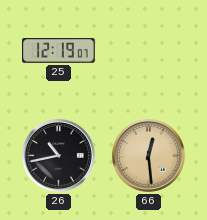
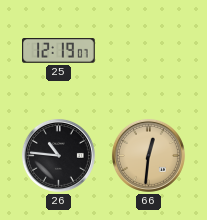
26: 10:43 -> 10:46
66: 12:29 -> 12:31
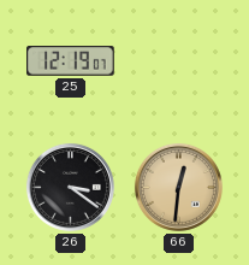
26: 10:46 -> 3:21
